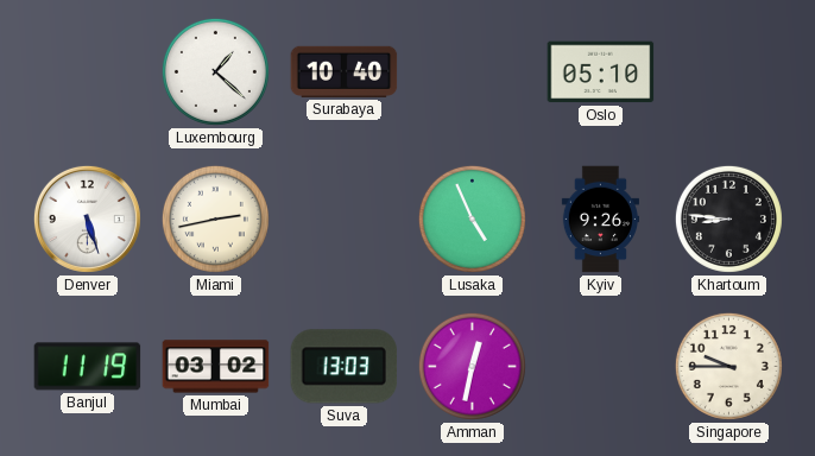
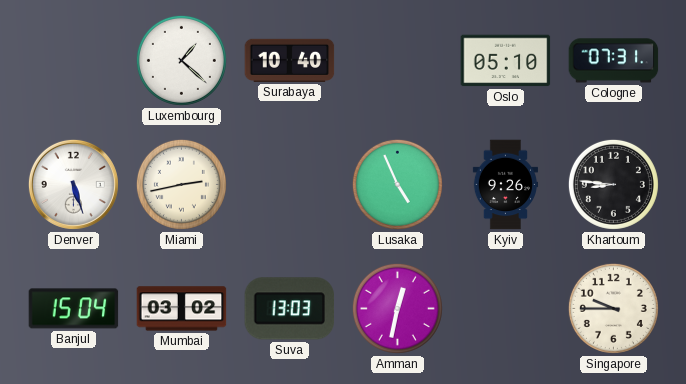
Cologne: none -> 07:31
Banjul: 11:19 -> 15:04
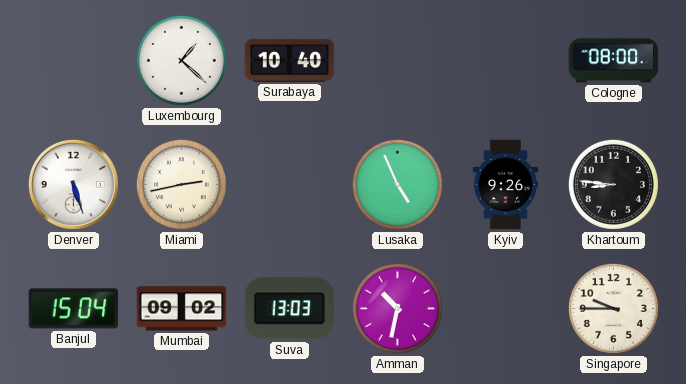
Oslo: 05:10 -> none
Cologne: 07:31 -> 08:00
Mumbai: 03:02 -> 09:02
Amman: 12:32 -> 10:32
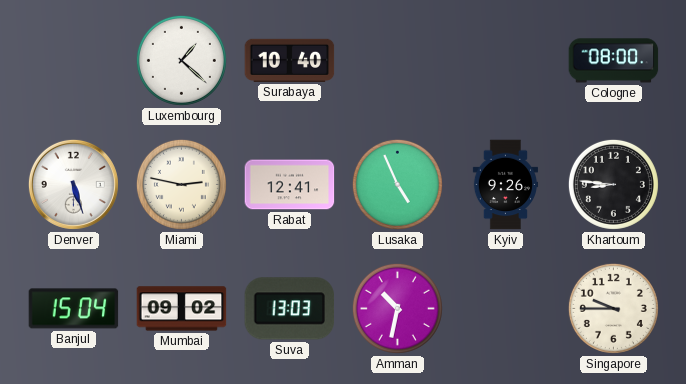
Miami: 2:43 -> 2:47
Rabat: none -> 12:41
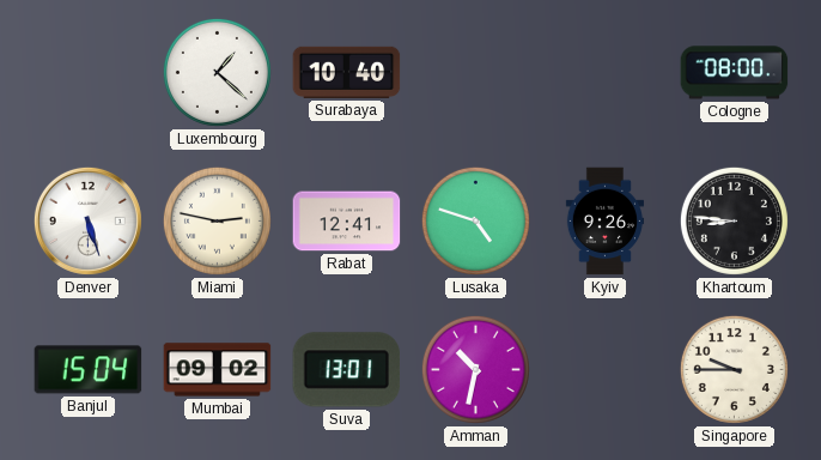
Lusaka: 4:56 -> 4:48
Suva: 13:03 -> 13:01
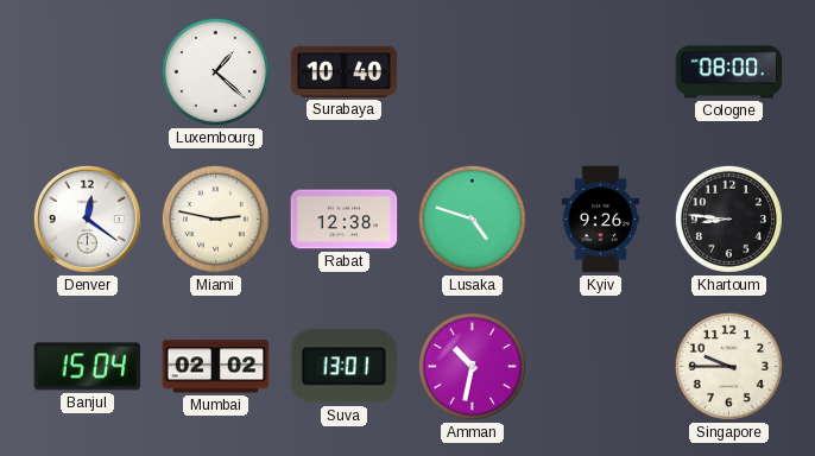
Denver: 5:27 -> 12:21
Rabat: 12:41 -> 12:38
Mumbai: 09:02 -> 02:02
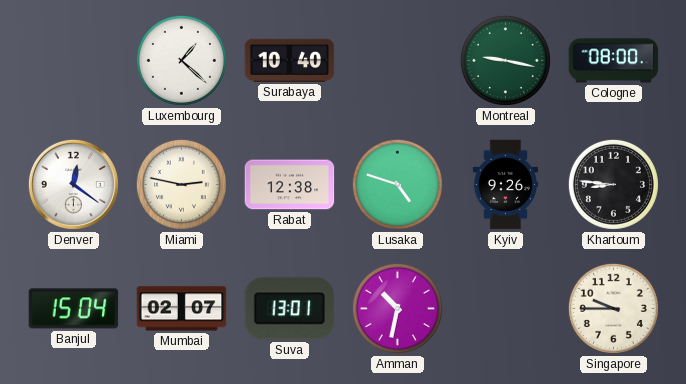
Montreal: none -> 9:17
Mumbai: 02:02 -> 02:07
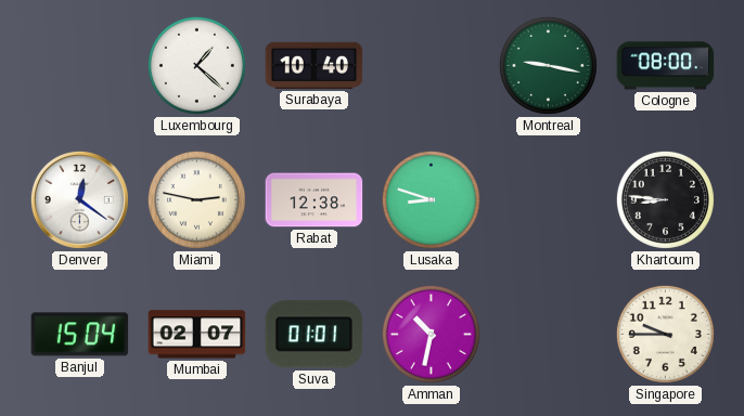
Lusaka: 4:48 -> 8:48
Kyiv: 9:26 -> none
Suva: 13:01 -> 01:01
